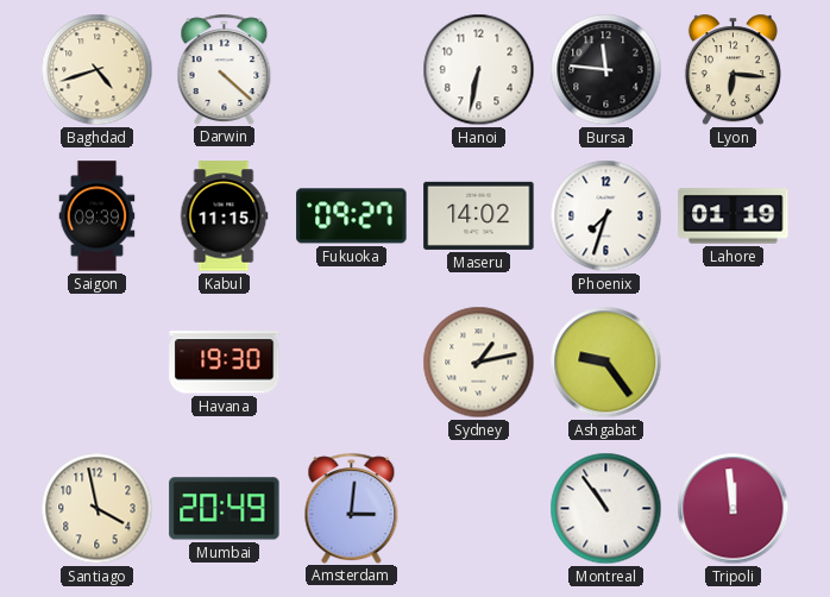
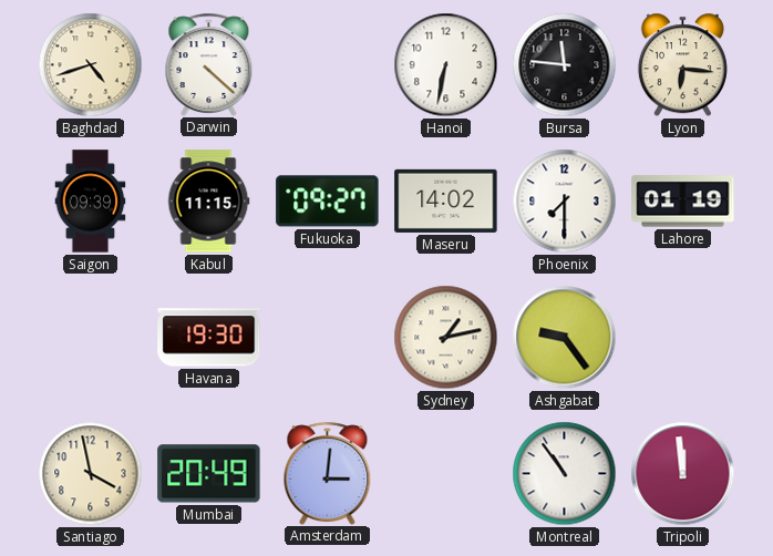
Phoenix: 7:33 -> 7:30
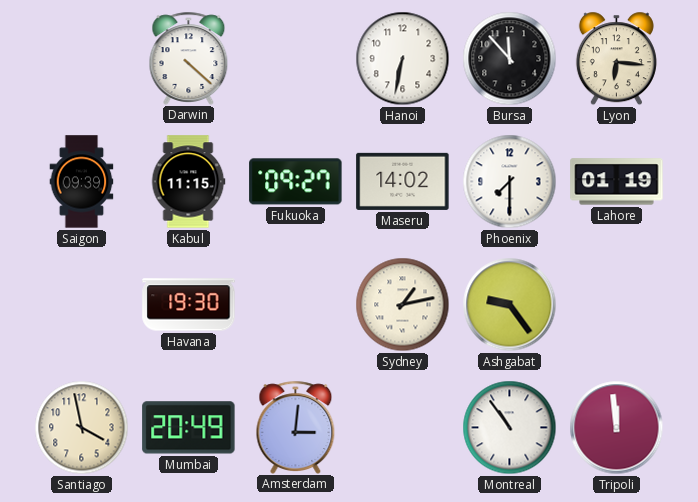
Baghdad: 4:42 -> none
Bursa: 11:46 -> 11:53
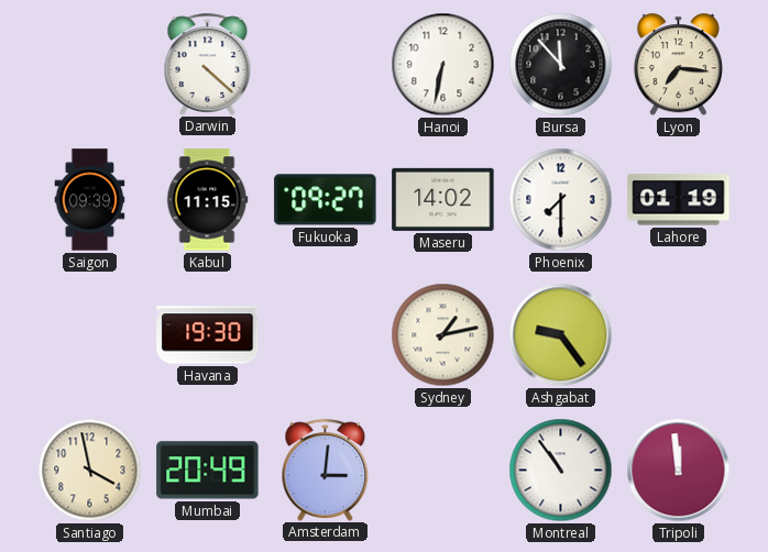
Lyon: 6:16 -> 7:16
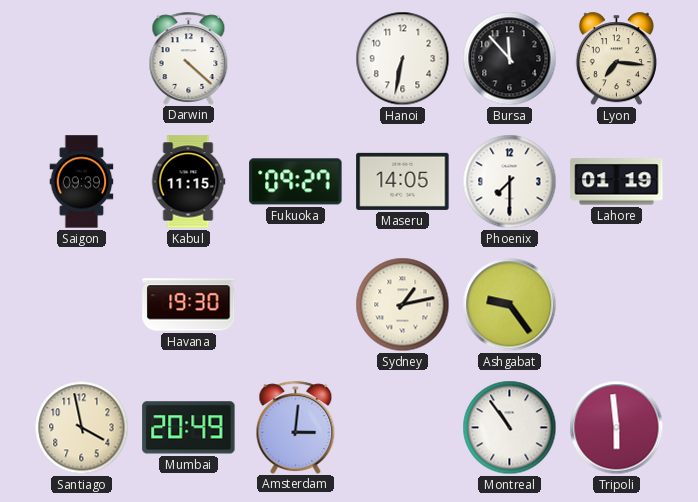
Maseru: 14:02 -> 14:05
Tripoli: 11:59 -> 5:59
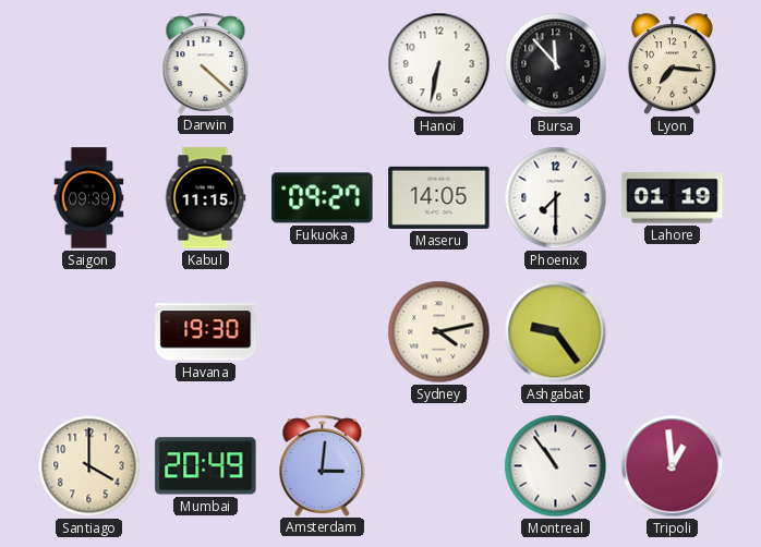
Sydney: 1:13 -> 4:13
Santiago: 3:58 -> 4:00
Tripoli: 5:59 -> 12:59
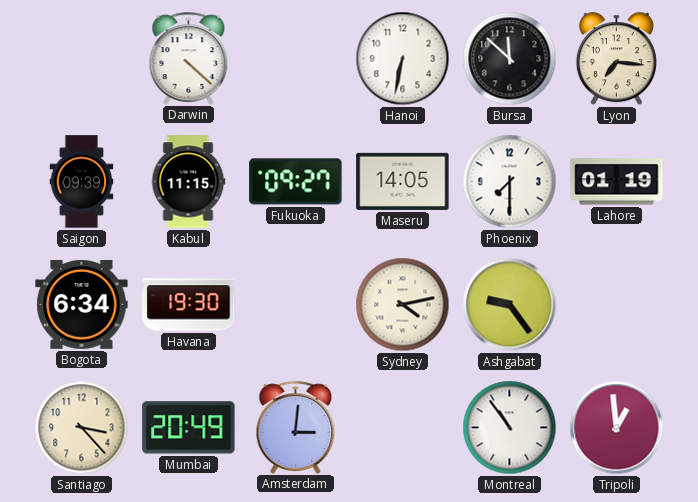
Bursa: 11:53 -> 11:52
Bogota: none -> 6:34
Santiago: 4:00 -> 3:23
